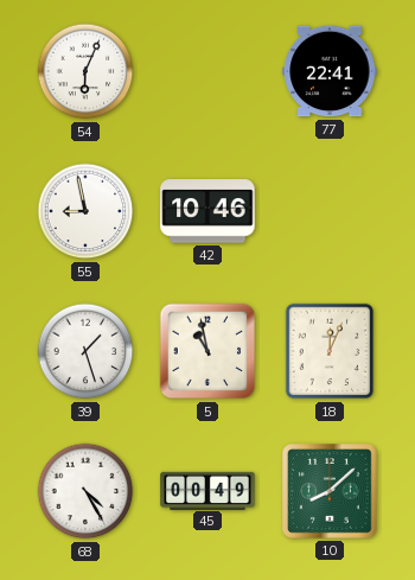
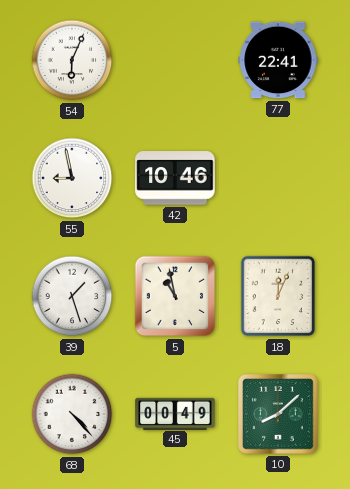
68: 4:25 -> 4:23
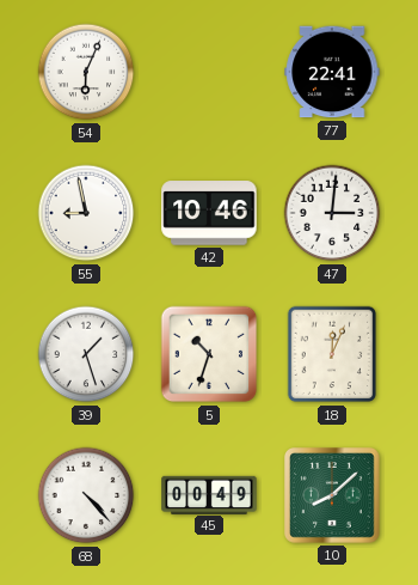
47: none -> 3:01
5: 10:58 -> 10:33
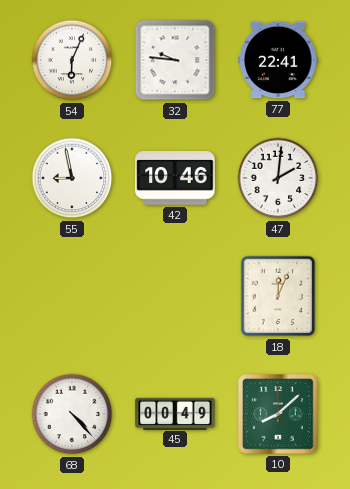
32: none -> 9:46
47: 3:01 -> 2:01
39: 1:27 -> none
5: 10:33 -> none
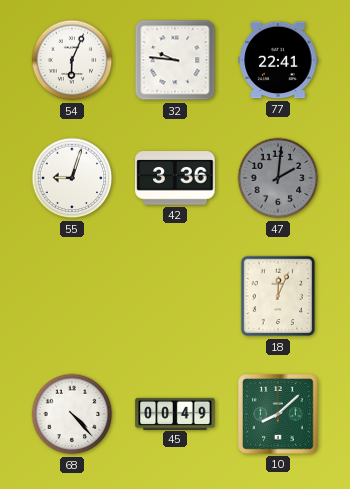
55: 8:58 -> 9:03
42: 10:46 -> 3:36
47 dial: white -> grey
